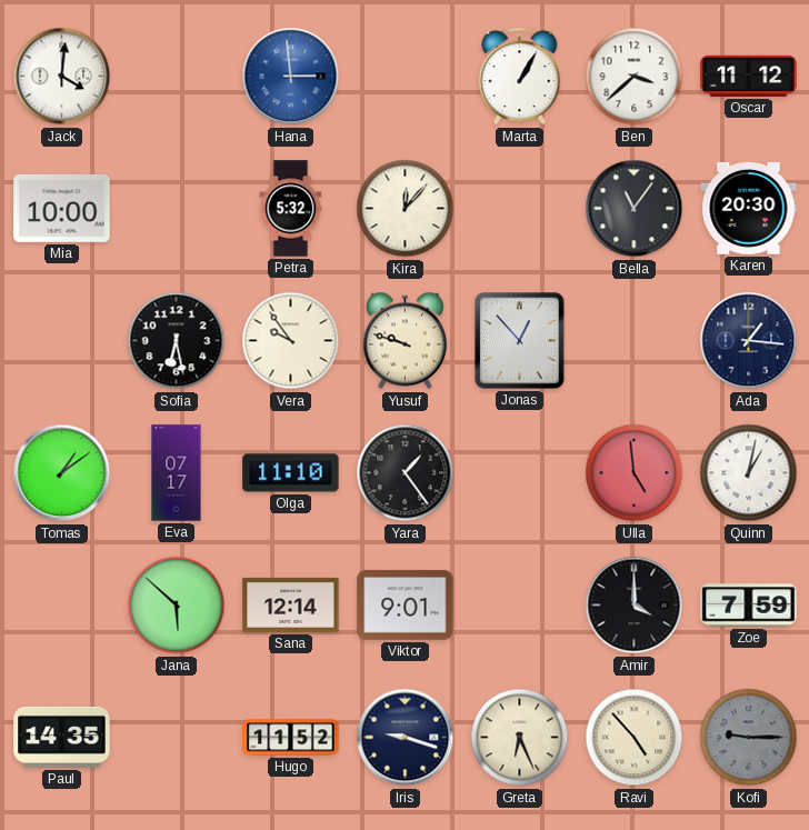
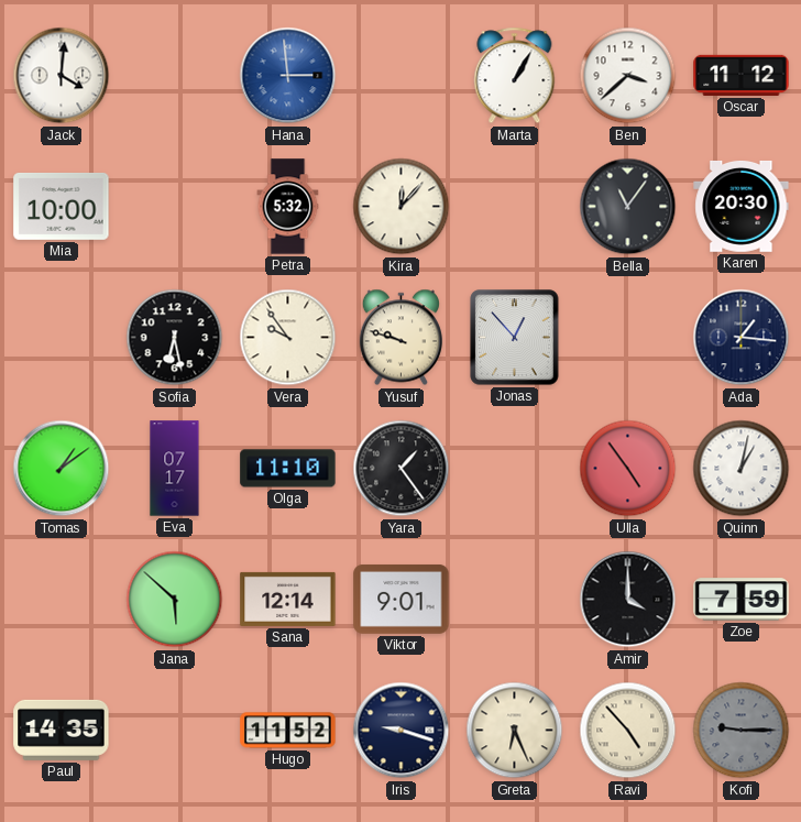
Ulla: 4:59 -> 4:54
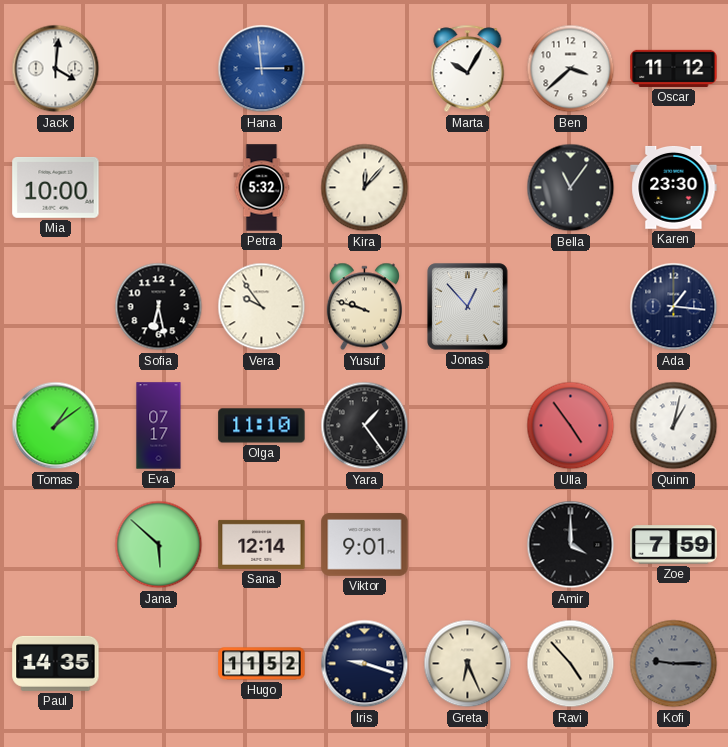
Marta: 1:05 -> 10:05
Karen: 20:30 -> 23:30
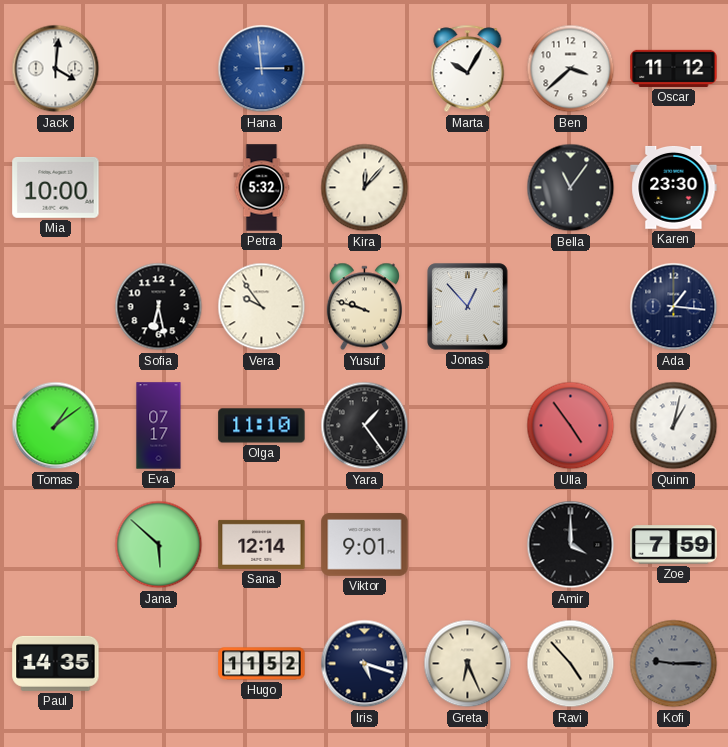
Iris: 9:18 -> 5:18
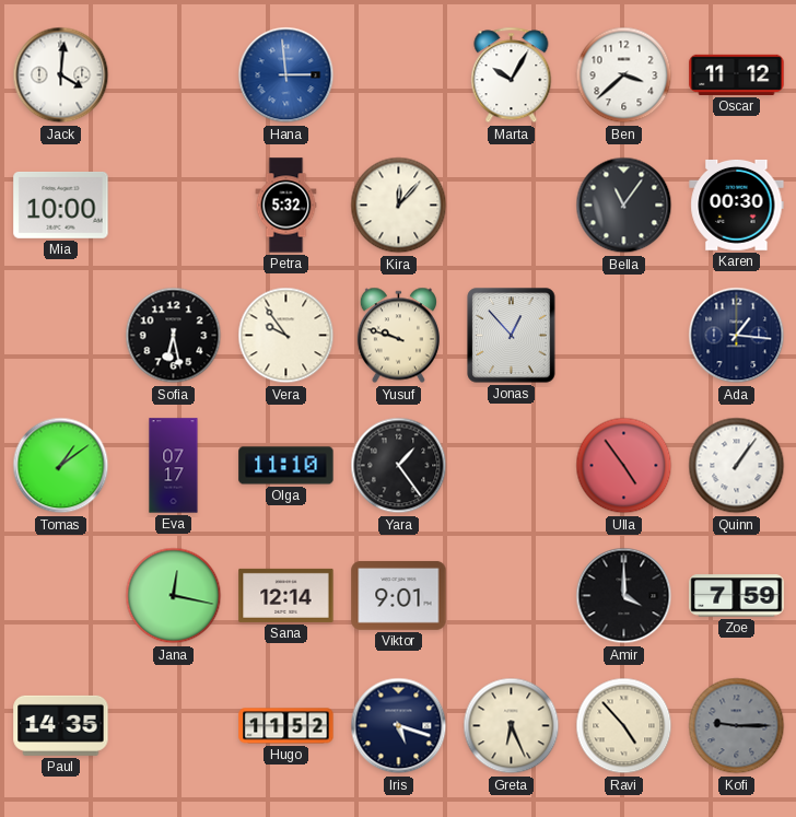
Karen: 23:30 -> 00:30
Quinn: 1:02 -> 1:06
Jana: 5:52 -> 12:17
